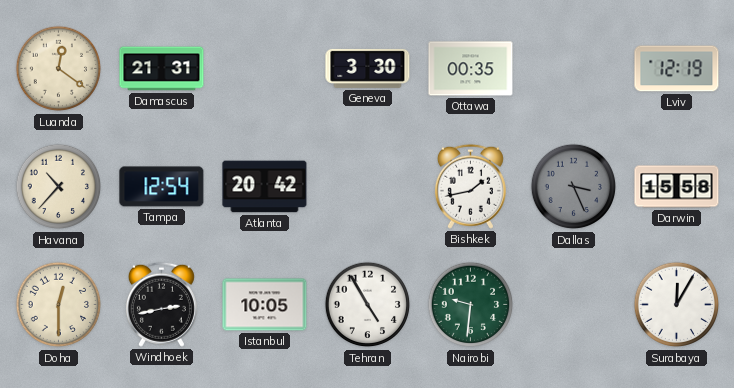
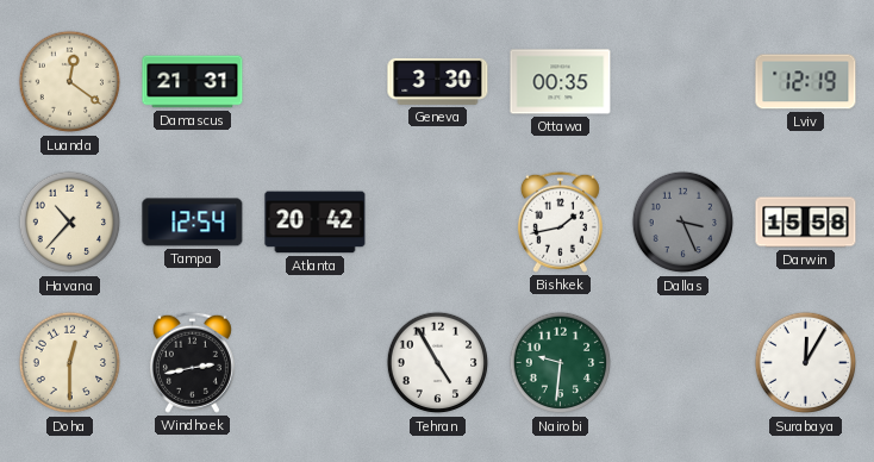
Istanbul: 10:05 -> none
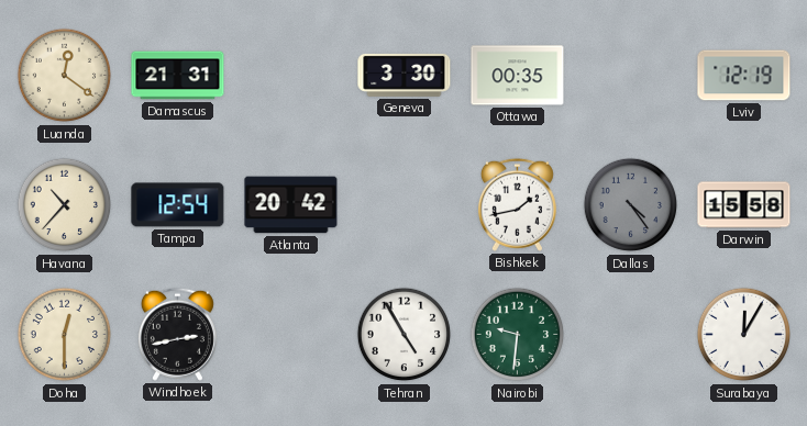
Dallas: 3:26 -> 4:24
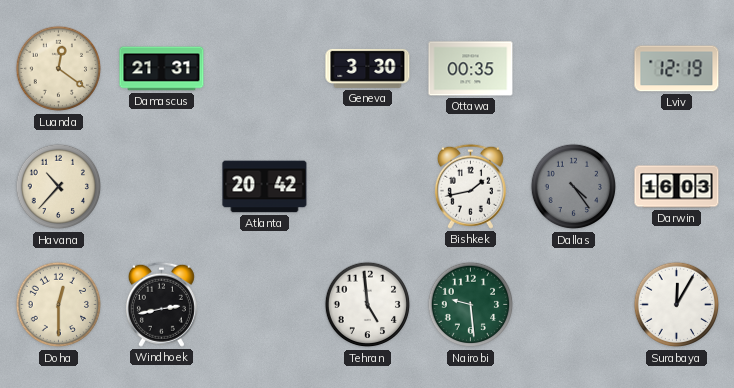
Tampa: 12:54 -> none
Darwin: 15:58 -> 16:03
Tehran: 4:55 -> 4:59
Nairobi: 9:31 -> 9:29
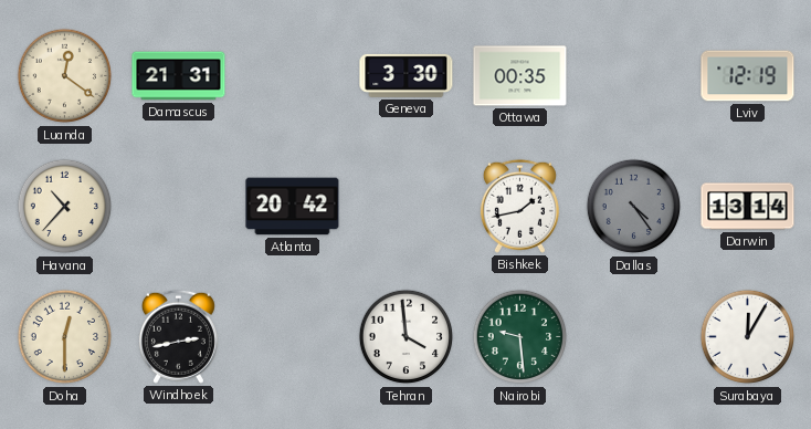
Darwin: 16:03 -> 13:14
Tehran: 4:59 -> 3:59
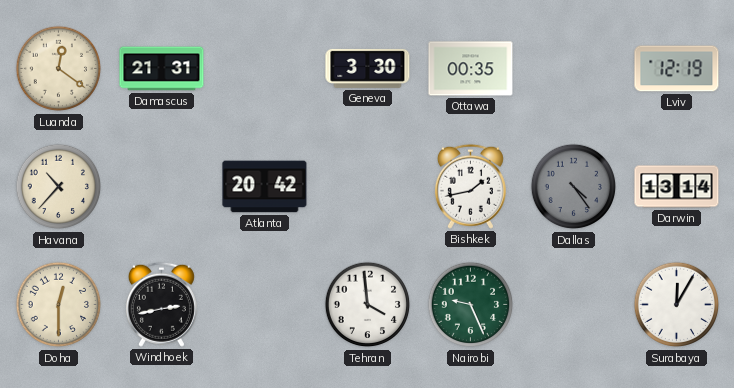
Nairobi: 9:29 -> 9:26
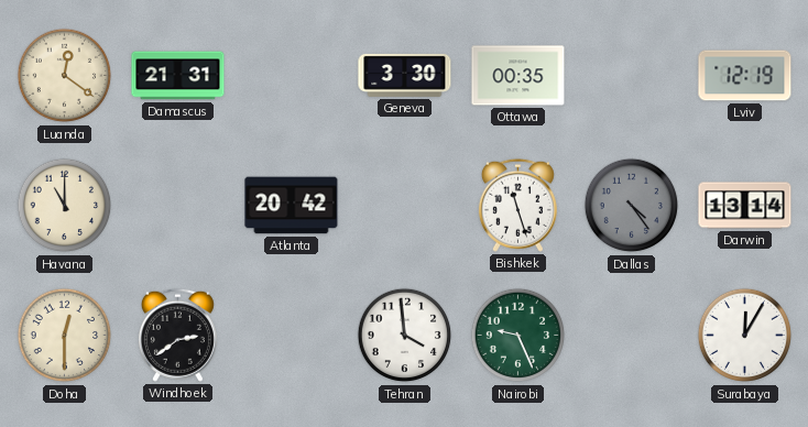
Havana: 10:37 -> 11:00
Bishkek: 1:43 -> 11:27
Windhoek: 2:43 -> 2:39
